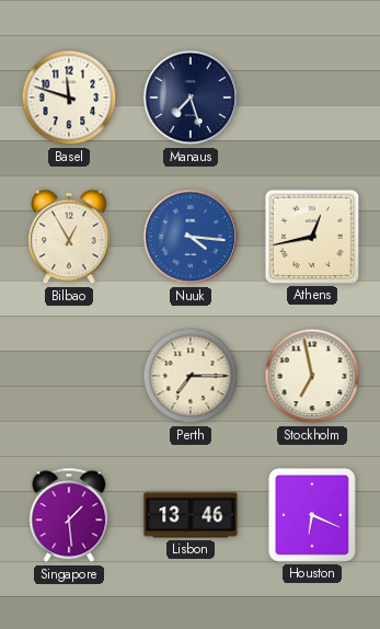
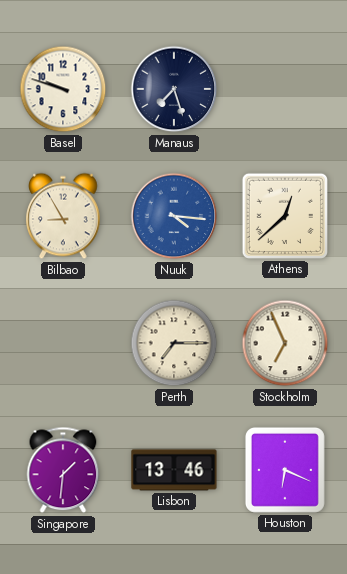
Basel: 11:48 -> 9:48
Bilbao: 12:55 -> 8:55
Athens: 12:43 -> 12:38
Stockholm: 6:58 -> 6:56
Singapore: 1:29 -> 1:31
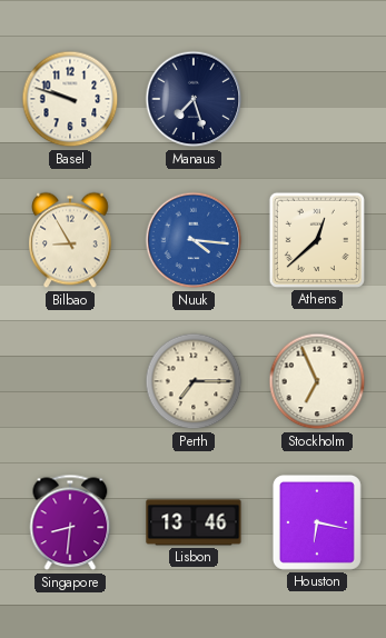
Singapore: 1:31 -> 8:31
Houston: 6:19 -> 6:17
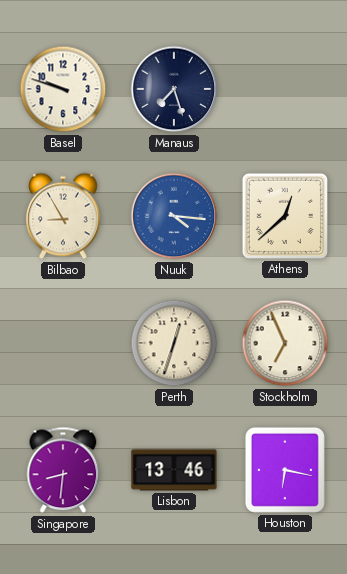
Perth: 7:15 -> 12:33
